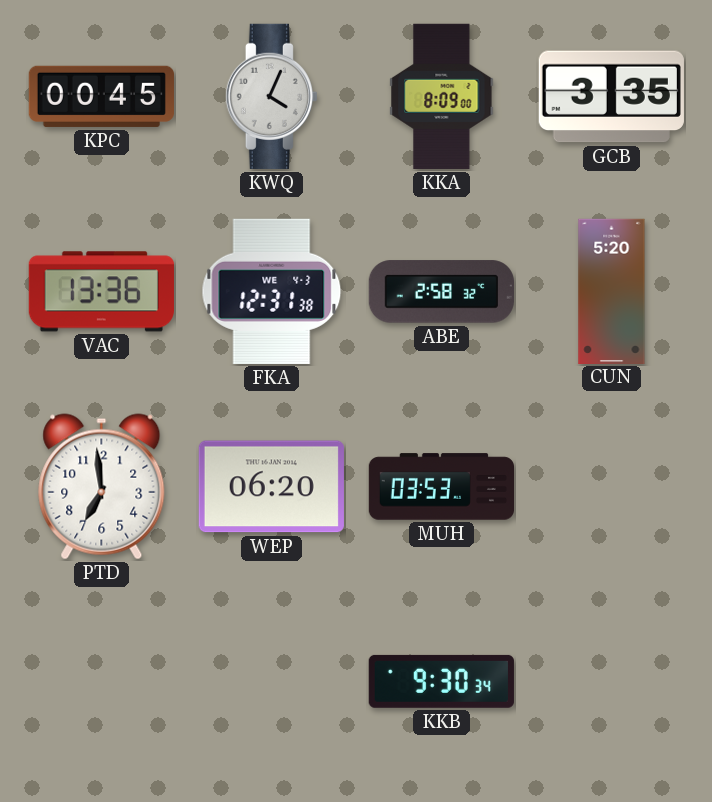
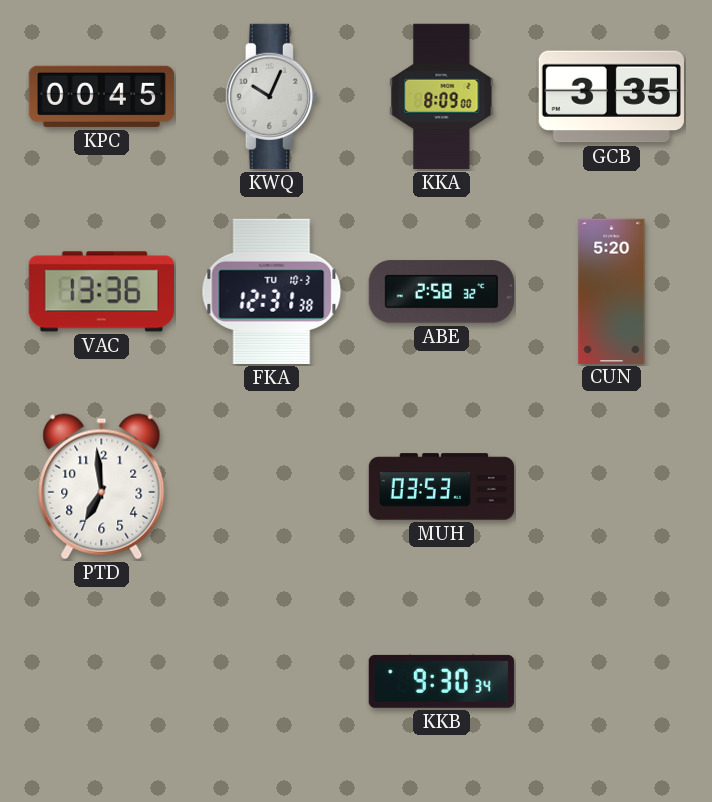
KWQ: 4:04 -> 10:04
FKA date: WE 4-3 -> TU 10-3
WEP: 06:20 -> none
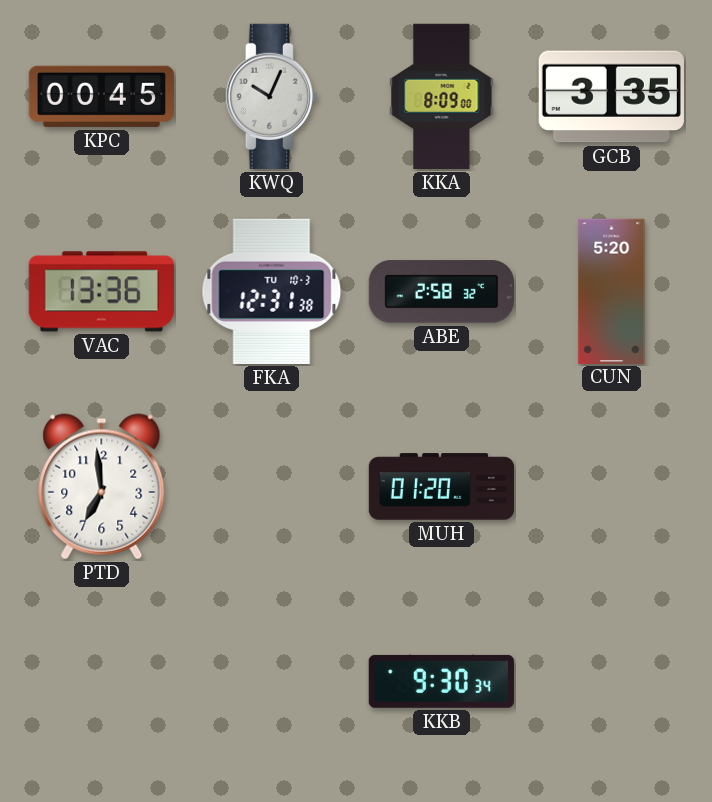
MUH: 03:53 -> 01:20
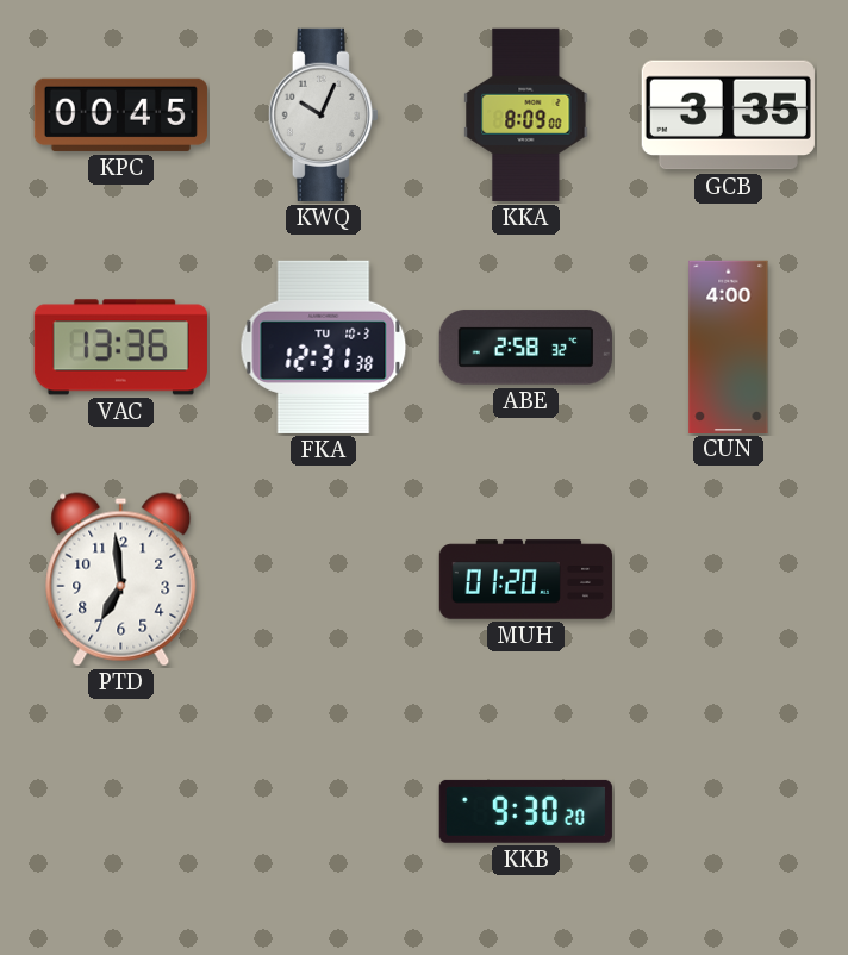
CUN: 5:20 -> 4:00
KKB: 9:30:34 -> 9:30:20
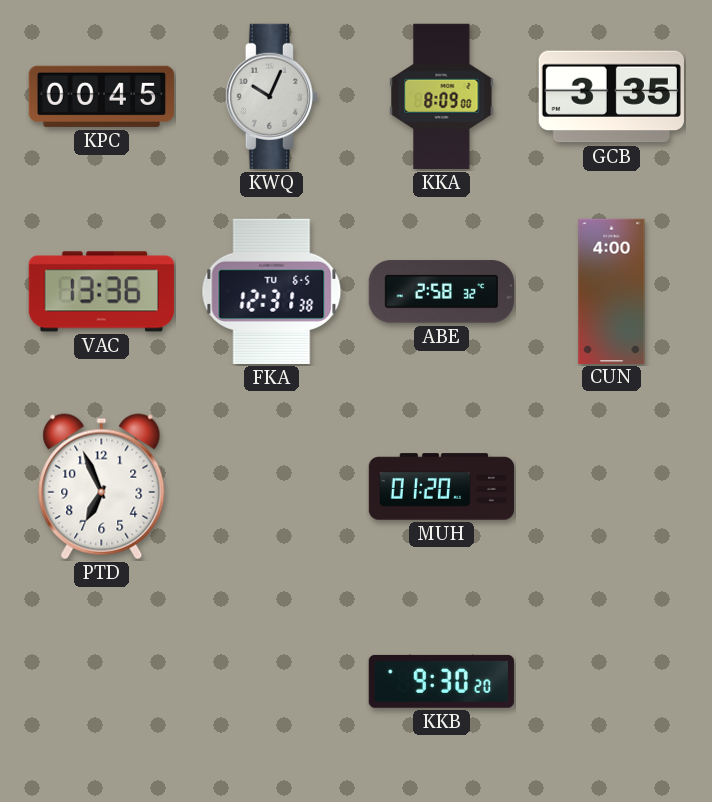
FKA date: TU 10-3 -> TU 6-5
PTD: 6:59 -> 6:56
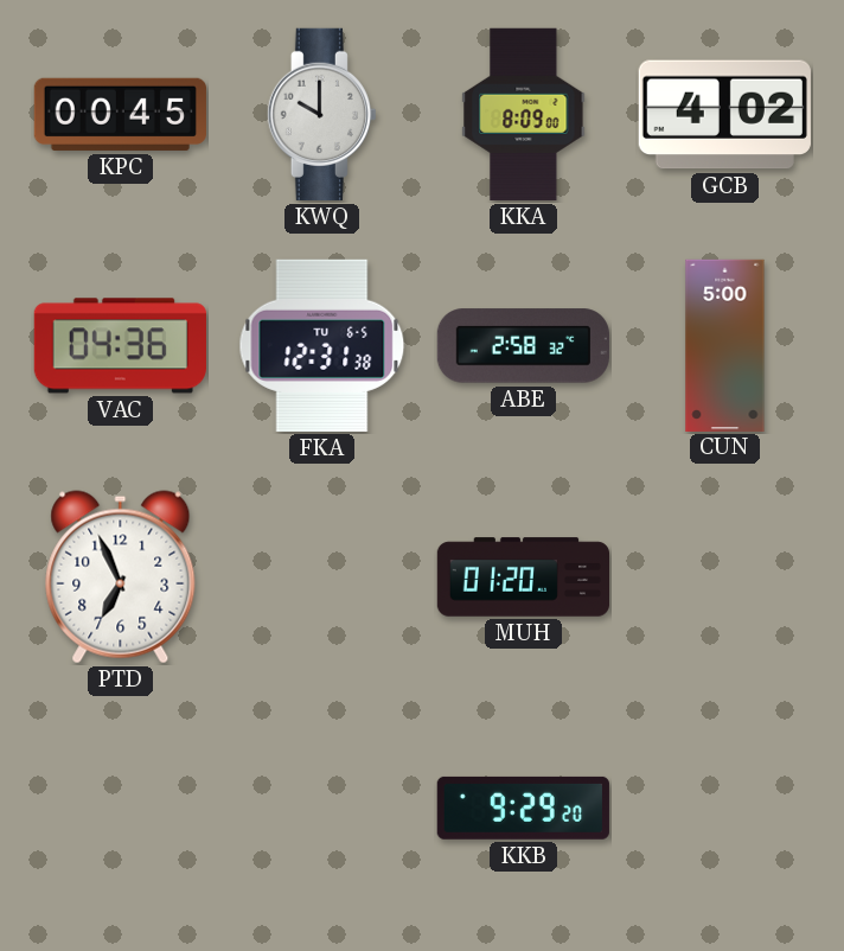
KWQ: 10:04 -> 10:00
GCB: 3:35 -> 4:02
VAC: 13:36 -> 04:36
CUN: 4:00 -> 5:00
KKB: 9:30 -> 9:29
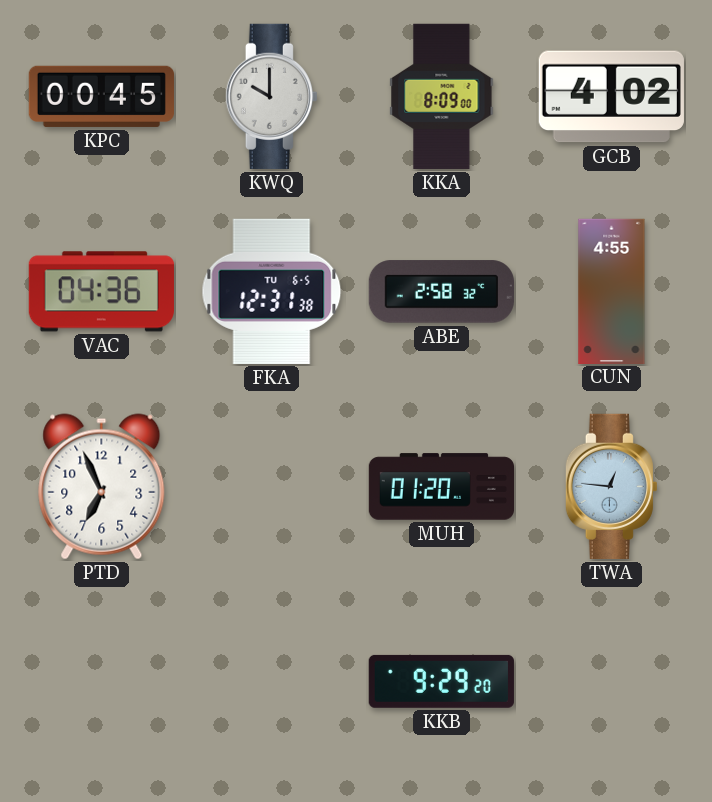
CUN: 5:00 -> 4:55
TWA: none -> 12:46
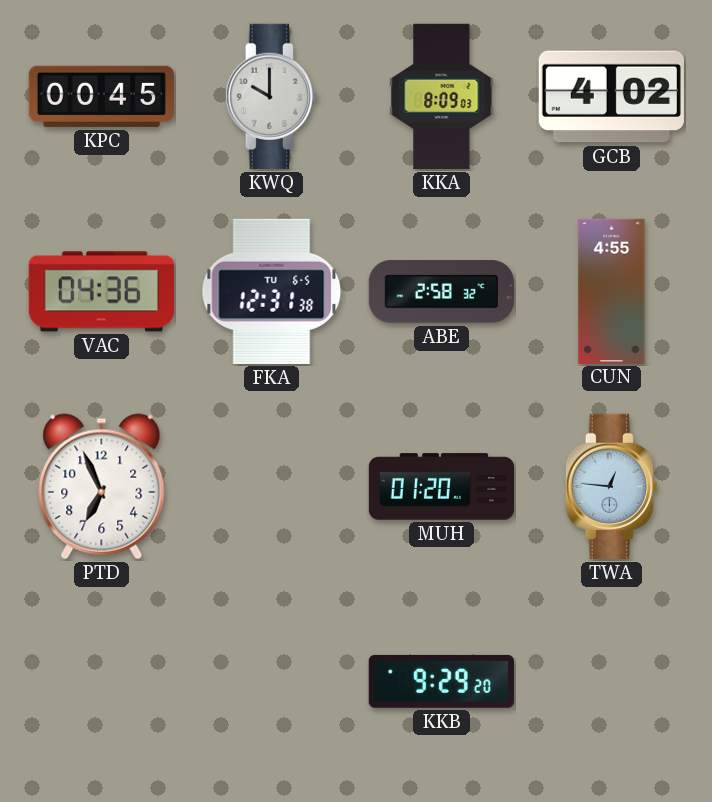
KKA: 8:09:00 -> 8:09:03
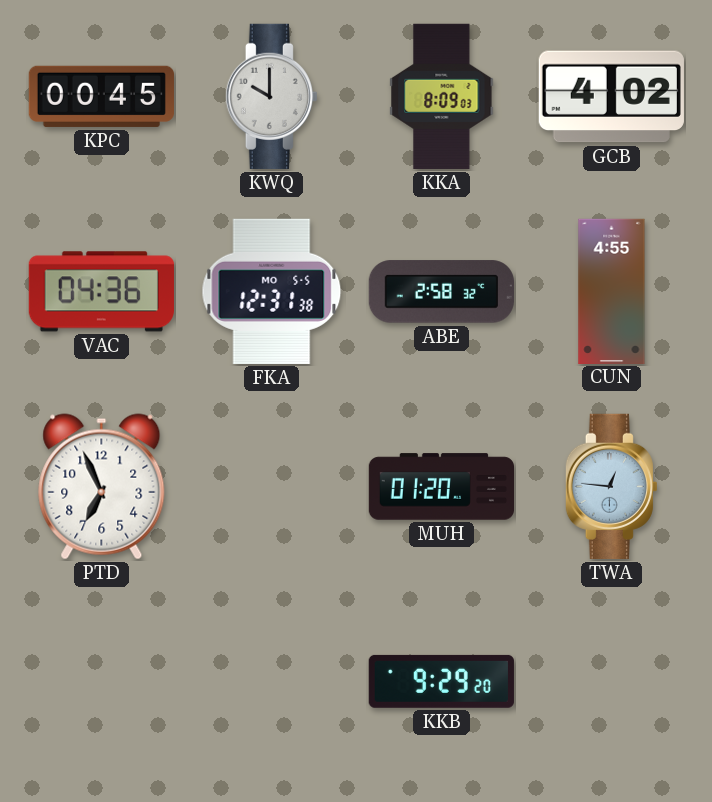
FKA date: TU 6-5 -> MO 5-5
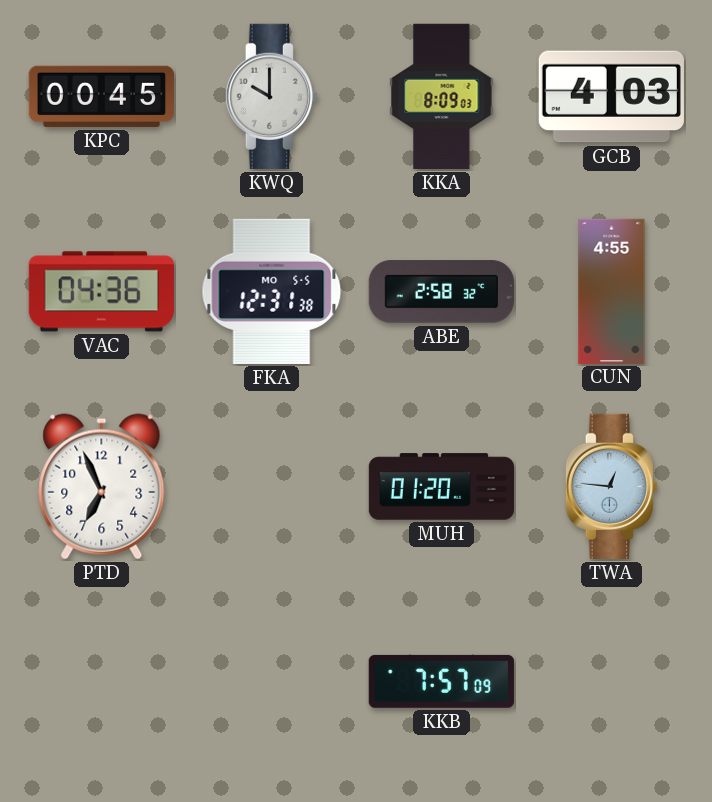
GCB: 4:02 -> 4:03
KKB: 9:29 -> 7:57
